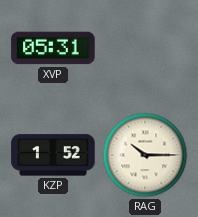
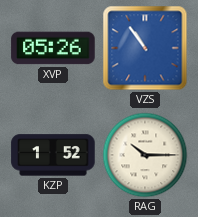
XVP: 05:31 -> 05:26
VZS: none -> 10:54
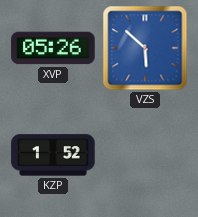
VZS: 10:54 -> 5:52
RAG: 10:15 -> none
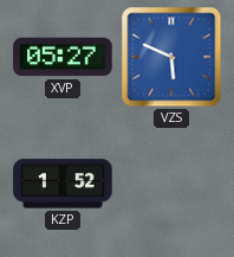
XVP: 05:26 -> 05:27
VZS: 5:52 -> 5:49
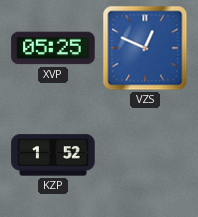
XVP: 05:27 -> 05:25
VZS: 5:49 -> 12:49
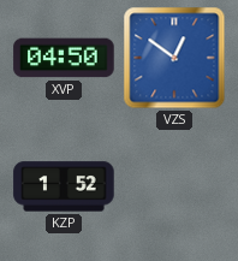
XVP: 05:25 -> 04:50
VZS: 12:49 -> 12:51
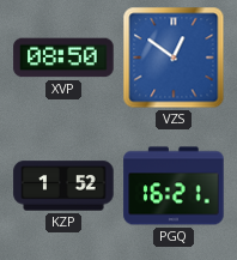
XVP: 04:50 -> 08:50
PGQ: none -> 16:21
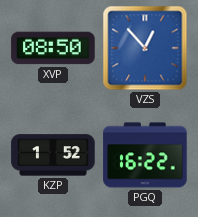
VZS: 12:51 -> 12:53
PGQ: 16:21 -> 16:22
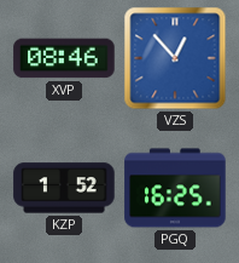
XVP: 08:50 -> 08:46
PGQ: 16:22 -> 16:25
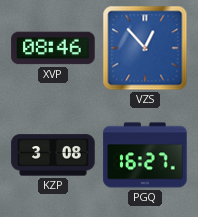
KZP: 1:52 -> 3:08
PGQ: 16:25 -> 16:27
